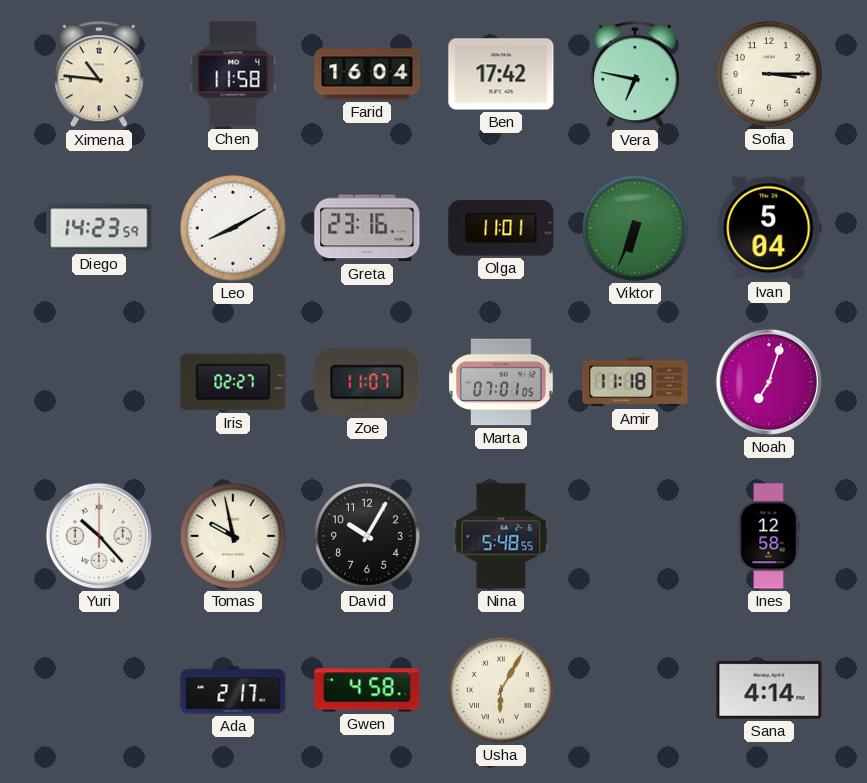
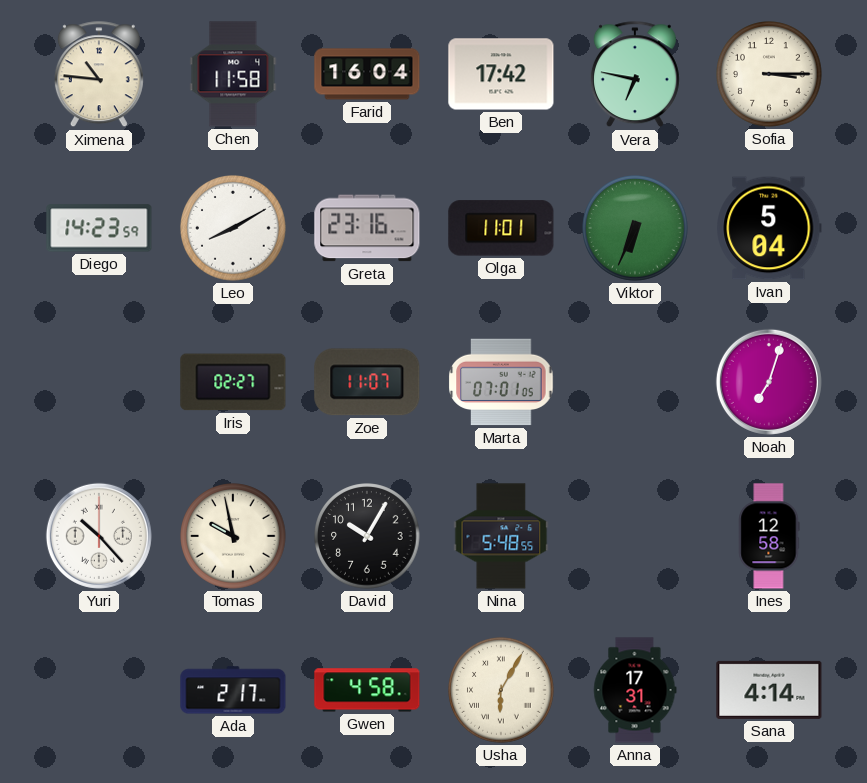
Amir: 11:18 -> none
Anna: none -> 17:31
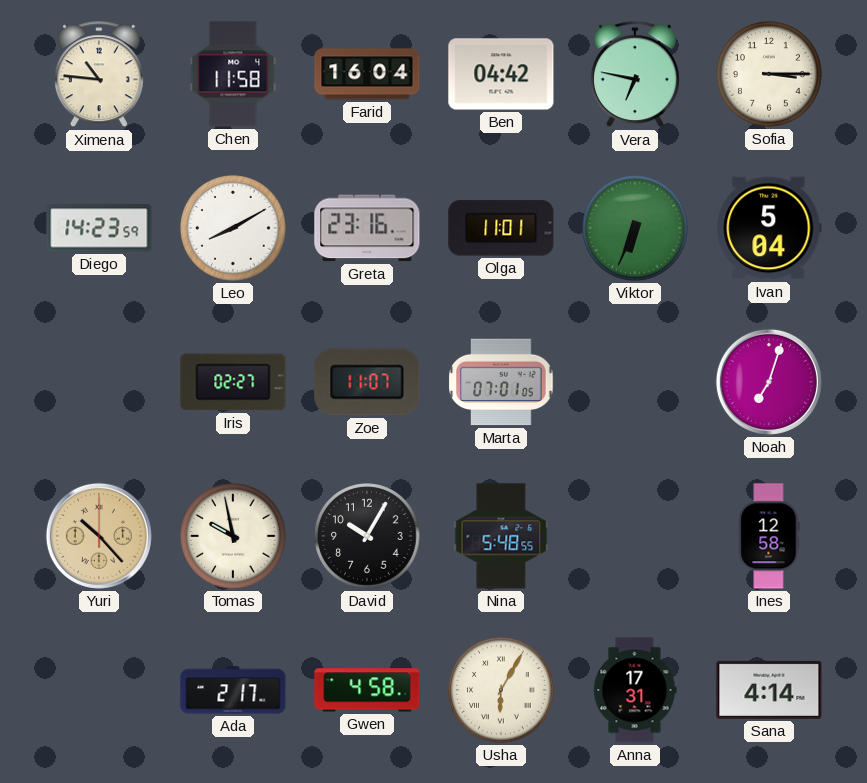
Ben: 17:42 -> 04:42
Yuri dial: white -> champagne
